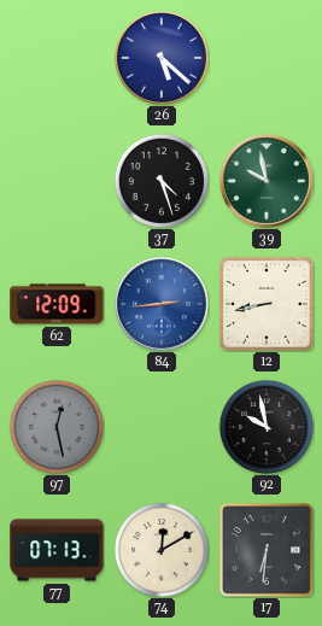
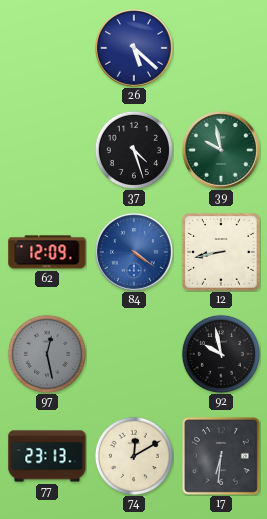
84: 2:44 -> 4:21
77: 07:13 -> 23:13
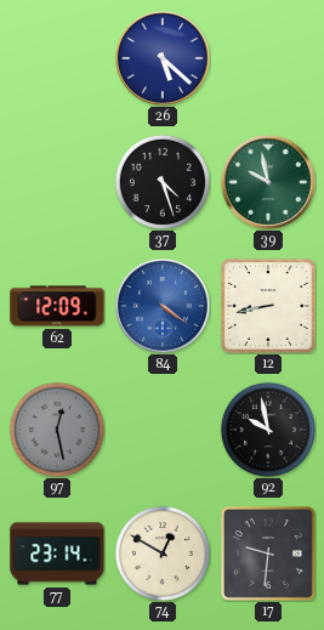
77: 23:13 -> 23:14
74: 12:10 -> 12:50
17: 6:31 -> 9:31
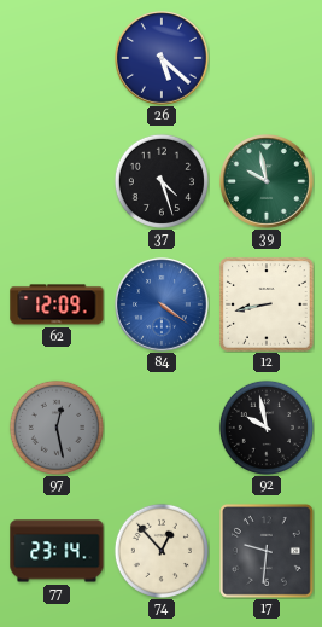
74: 12:50 -> 12:53
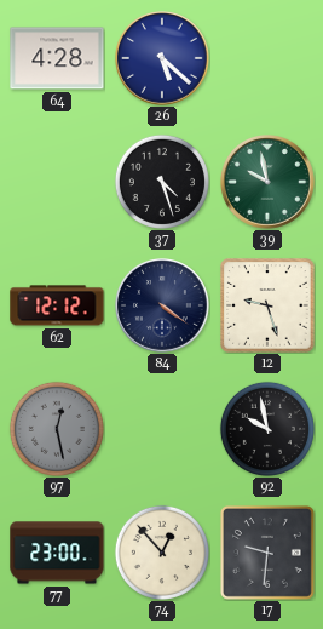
64: none -> 4:28
62: 12:09 -> 12:12
84 dial: blue -> navy
12: 8:43 -> 9:27
77: 23:14 -> 23:00
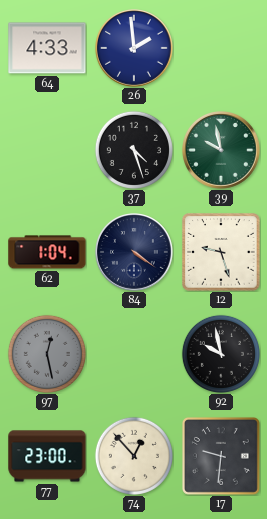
64: 4:28 -> 4:33
26: 5:22 -> 1:59
62: 12:12 -> 1:04
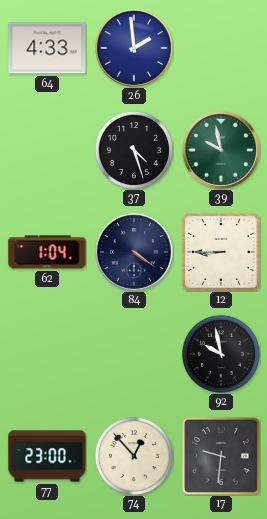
12: 9:27 -> 8:45
97: 12:28 -> none
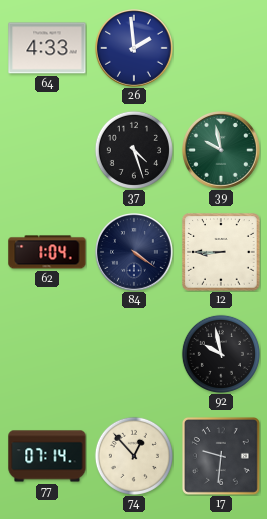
77: 23:00 -> 07:14
